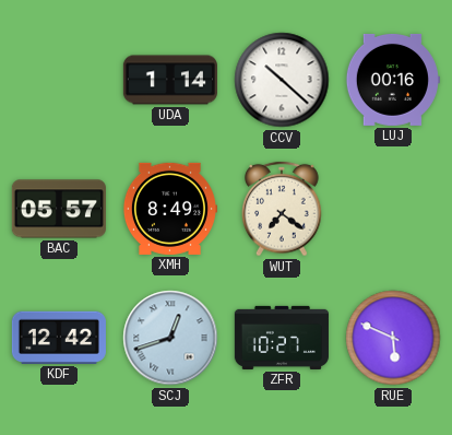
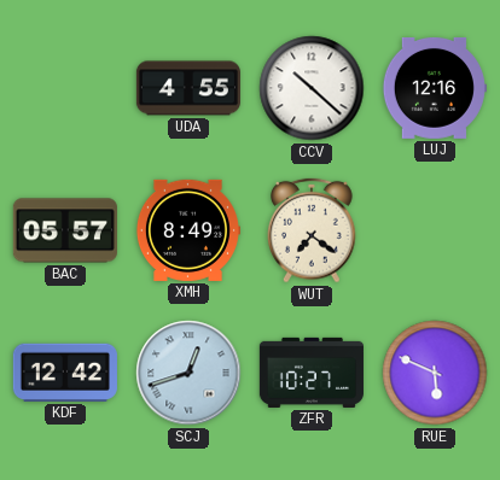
UDA: 1:14 -> 4:55
LUJ: 00:16 -> 12:16
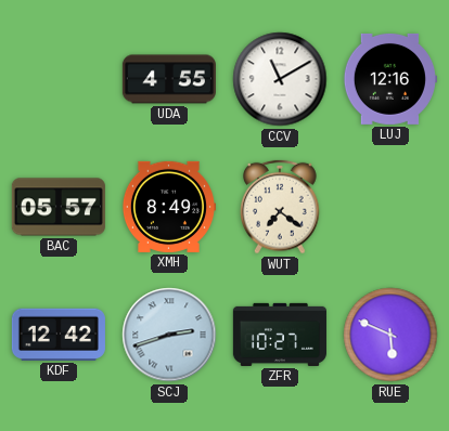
CCV: 10:22 -> 11:10
SCJ: 12:42 -> 2:42
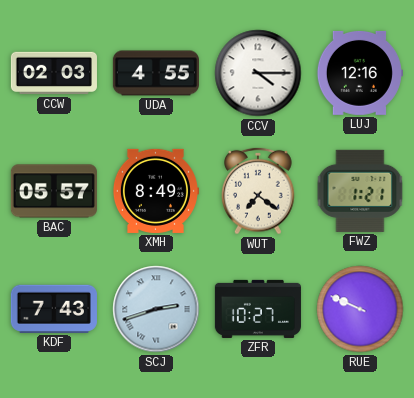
CCW: none -> 02:03
CCV: 11:10 -> 4:15
FWZ: none -> 1:21
KDF: 12:42 -> 7:43
RUE: 5:49 -> 9:49
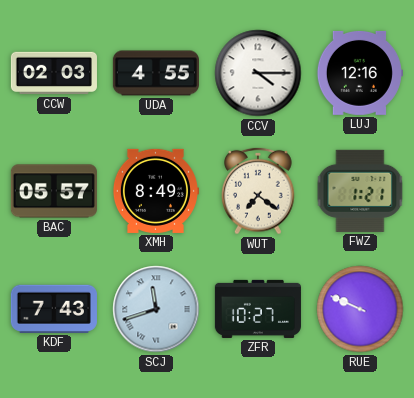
SCJ: 2:42 -> 11:42
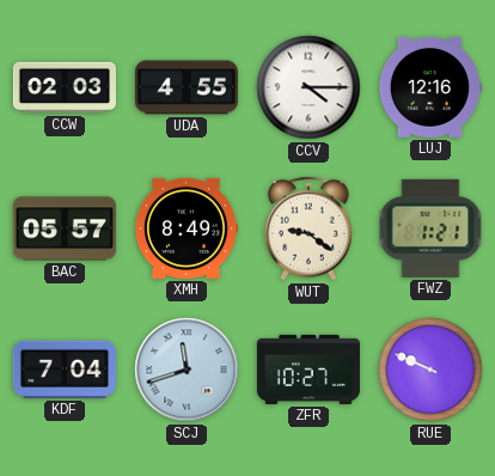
WUT: 7:21 -> 9:21
KDF: 7:43 -> 7:04
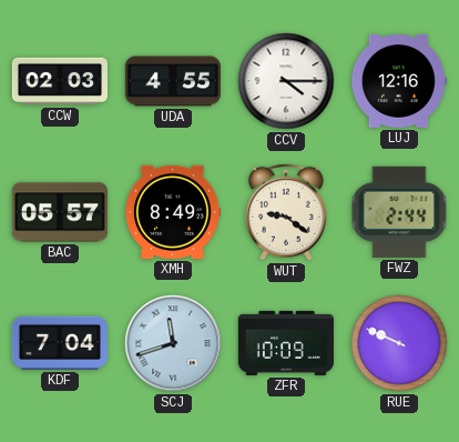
FWZ: 1:21 -> 2:44
ZFR: 10:27 -> 10:09
